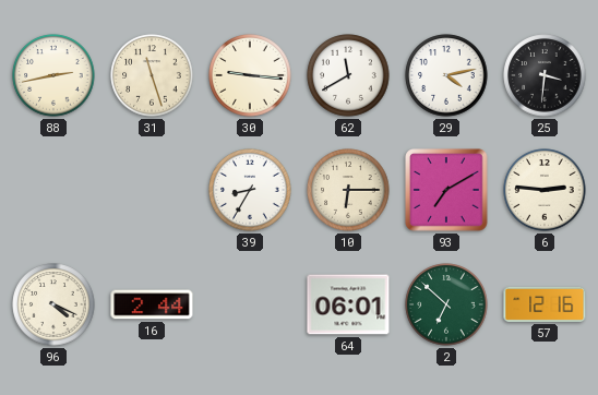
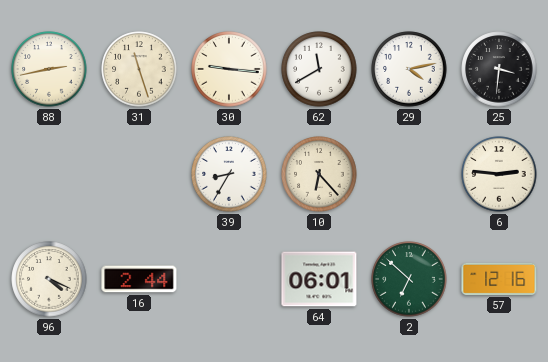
10: 6:15 -> 6:23
93: 7:10 -> none
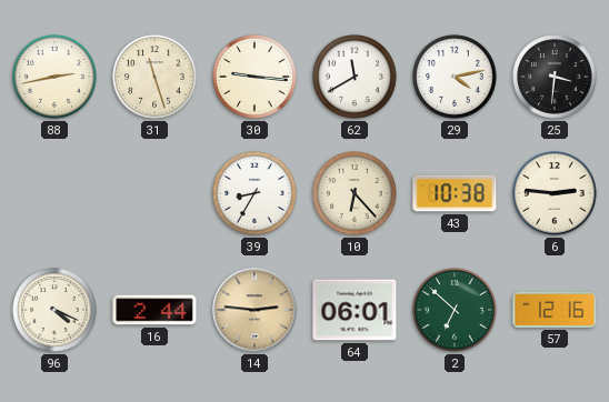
43: none -> 10:38
14: none -> 2:46
